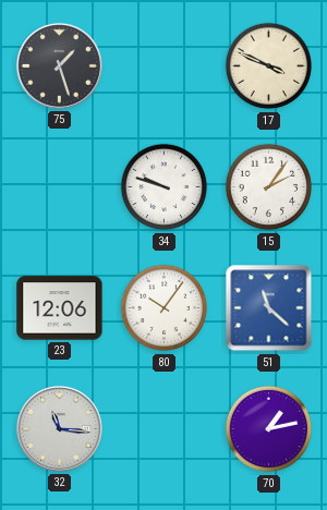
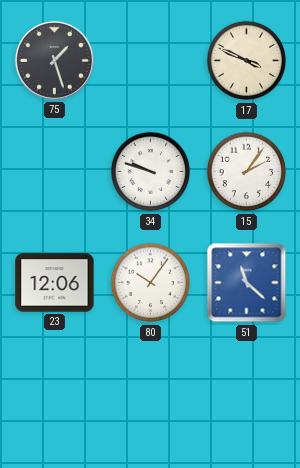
32: 11:16 -> none
70: 1:13 -> none
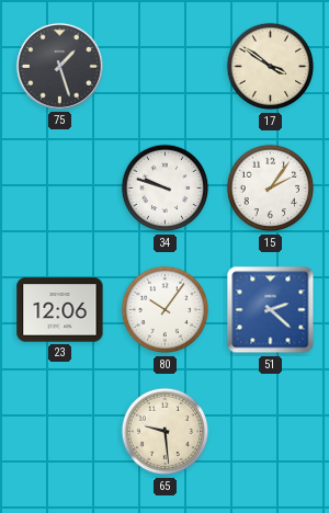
17: 3:49 -> 3:51
51: 11:22 -> 2:22
65: none -> 9:29
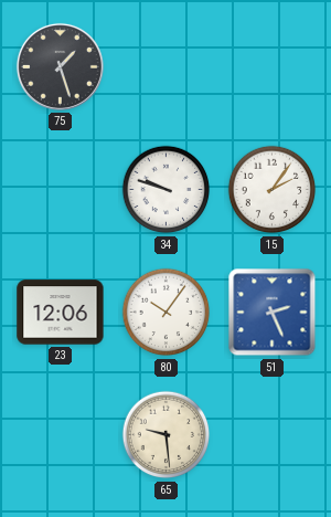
17: 3:51 -> none
51: 2:22 -> 2:26
